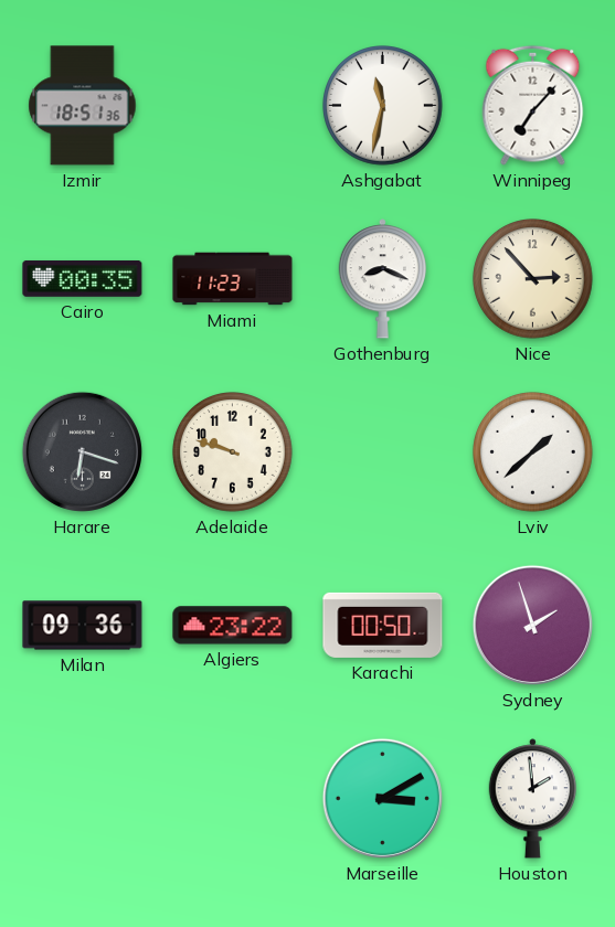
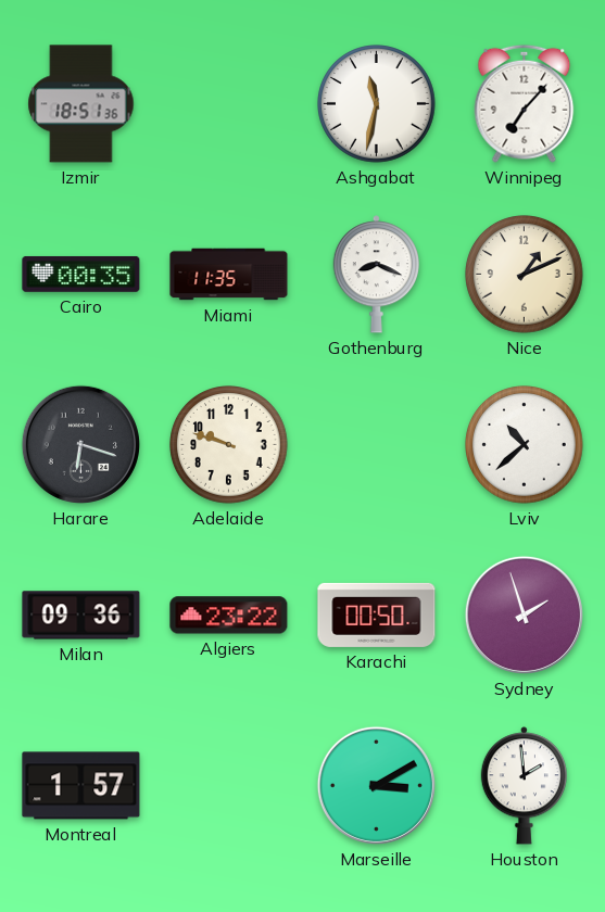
Miami: 11:23 -> 11:35
Nice: 2:53 -> 1:11
Lviv: 1:38 -> 10:38
Montreal: none -> 1:57
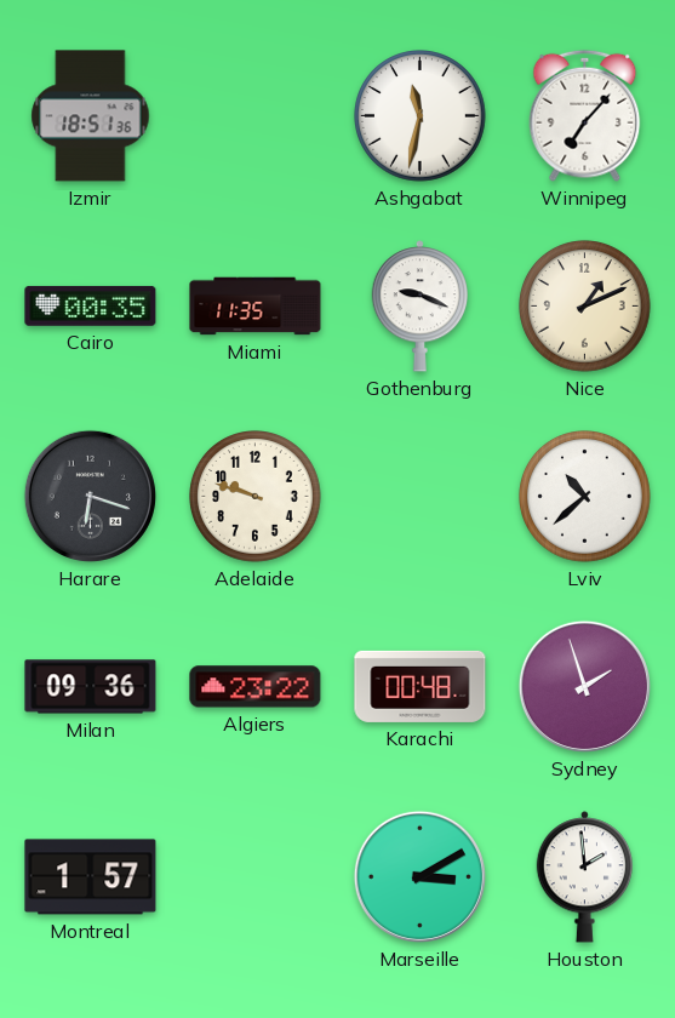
Gothenburg: 8:19 -> 9:19
Karachi: 00:50 -> 00:48
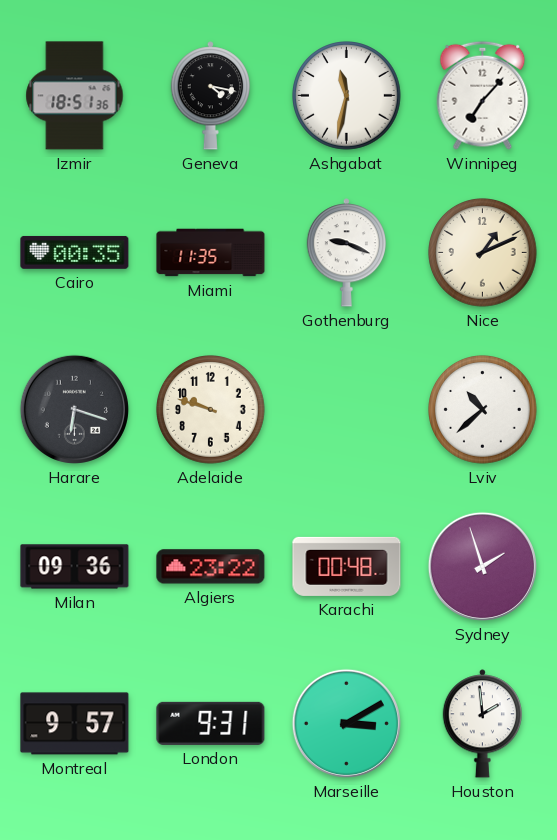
Geneva: none -> 4:17
Montreal: 1:57 -> 9:57
London: none -> 9:31
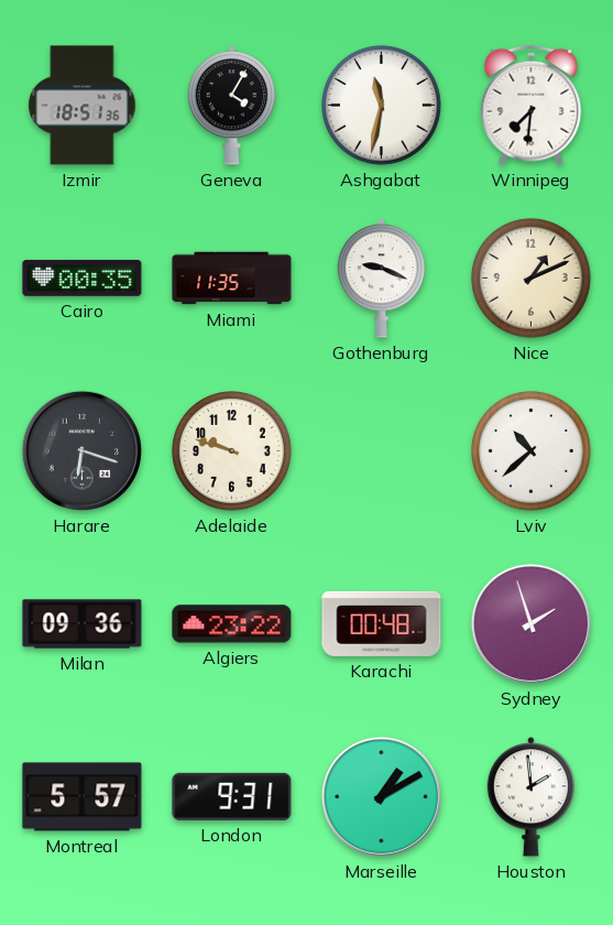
Geneva: 4:17 -> 4:05
Winnipeg: 7:07 -> 7:31
Montreal: 9:57 -> 5:57
Marseille: 3:10 -> 1:10
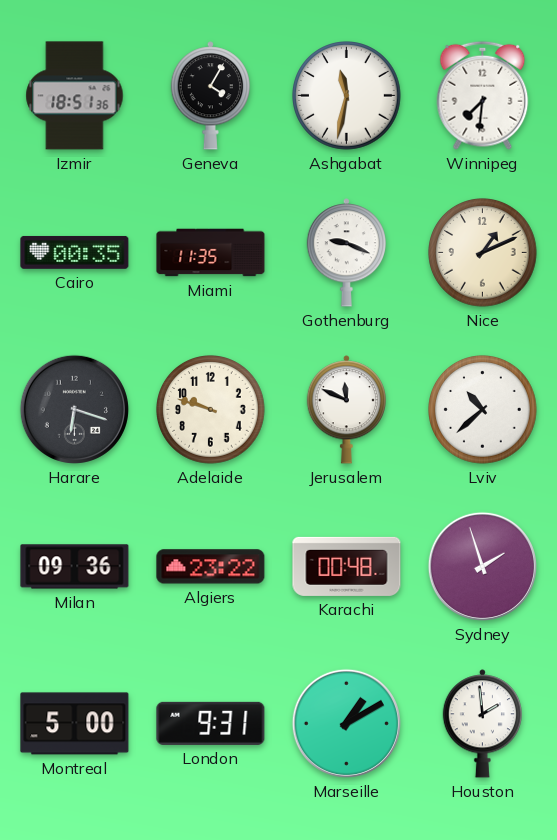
Jerusalem: none -> 11:49
Montreal: 5:57 -> 5:00
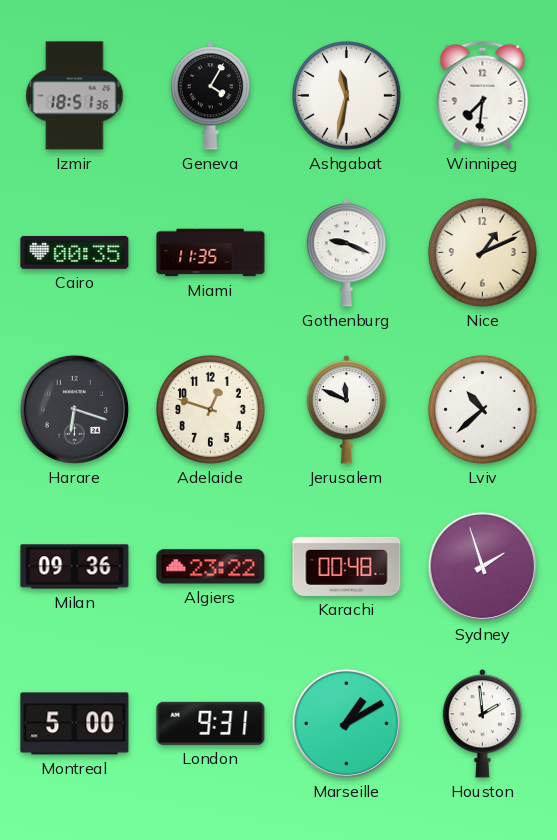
Adelaide: 9:48 -> 12:48
